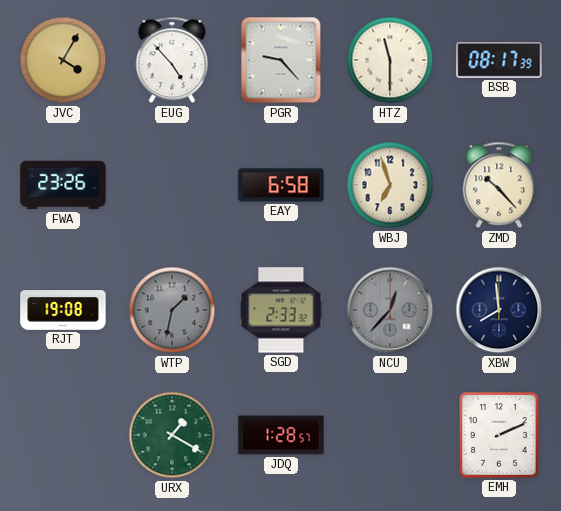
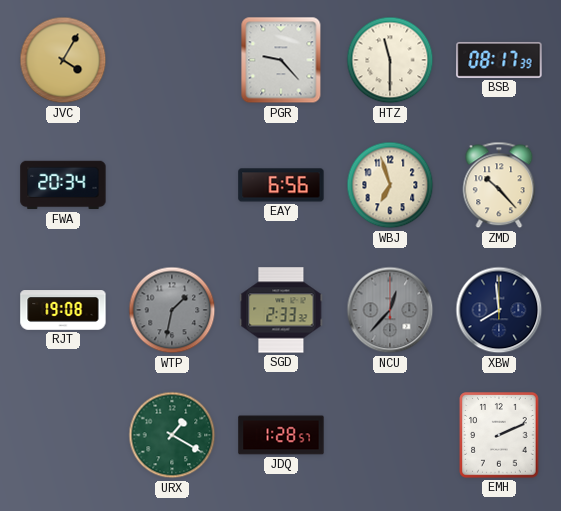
EUG: 4:53 -> none
FWA: 23:26 -> 20:34
EAY: 6:58 -> 6:56
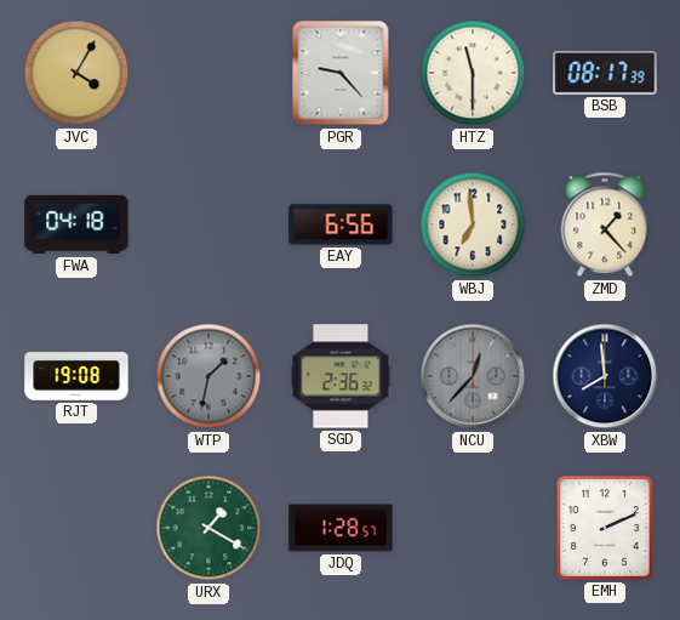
FWA: 20:34 -> 04:18
WBJ: 6:57 -> 6:59
ZMD: 10:23 -> 1:23
SGD: 2:33 -> 2:36
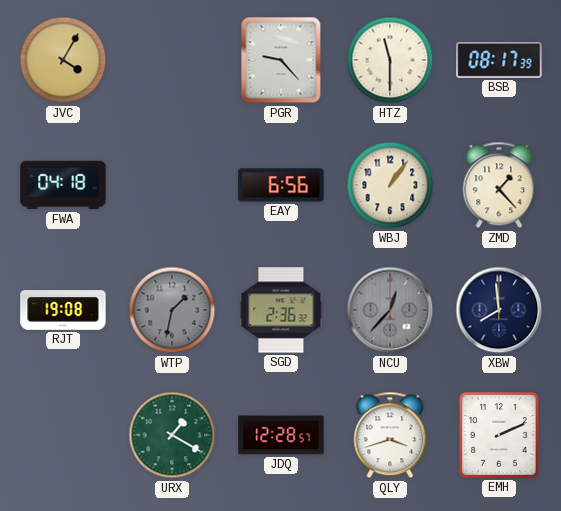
WBJ: 6:59 -> 1:06
JDQ: 1:28 -> 12:28
QLY: none -> 3:42
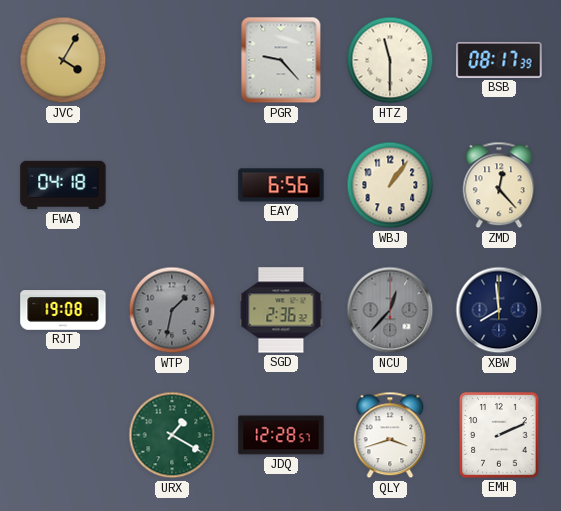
ZMD: 1:23 -> 12:23
